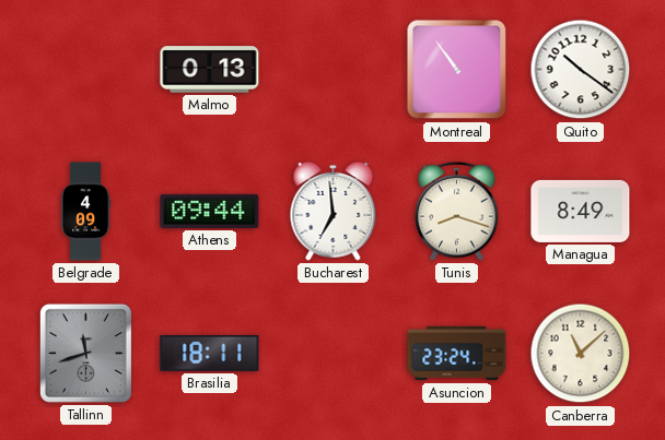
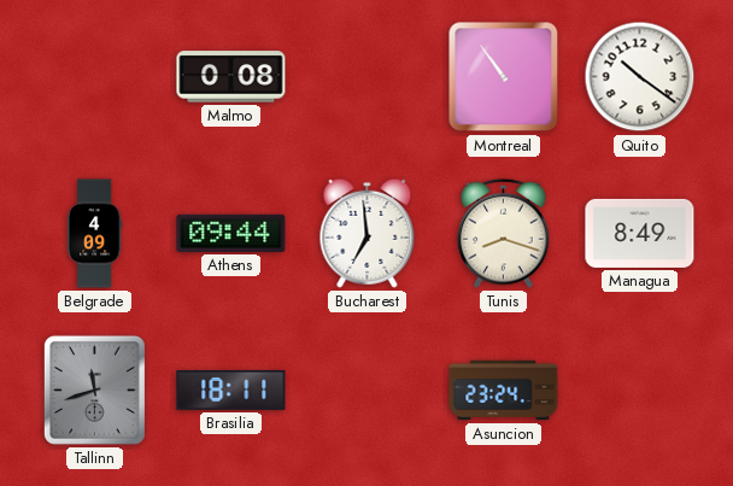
Malmo: 0:13 -> 0:08
Canberra: 11:08 -> none
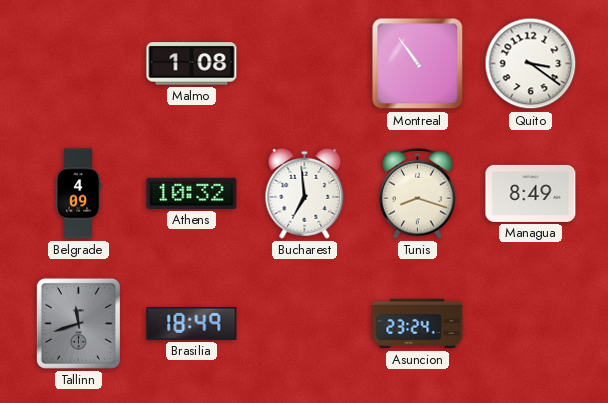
Malmo: 0:08 -> 1:08
Quito: 10:21 -> 3:21
Athens: 09:44 -> 10:32
Brasilia: 18:11 -> 18:49
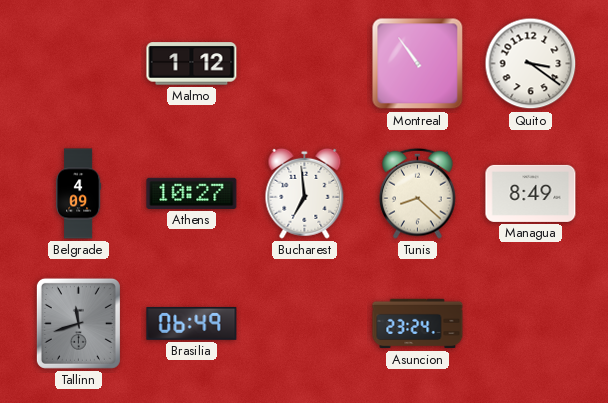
Malmo: 1:08 -> 1:12
Athens: 10:32 -> 10:27
Tunis: 8:18 -> 8:22
Brasilia: 18:49 -> 06:49
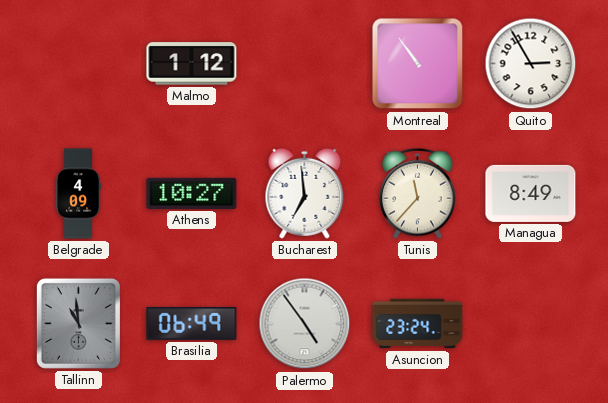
Quito: 3:21 -> 2:55
Tunis: 8:22 -> 11:37
Tallinn: 11:42 -> 10:59
Palermo: none -> 4:54
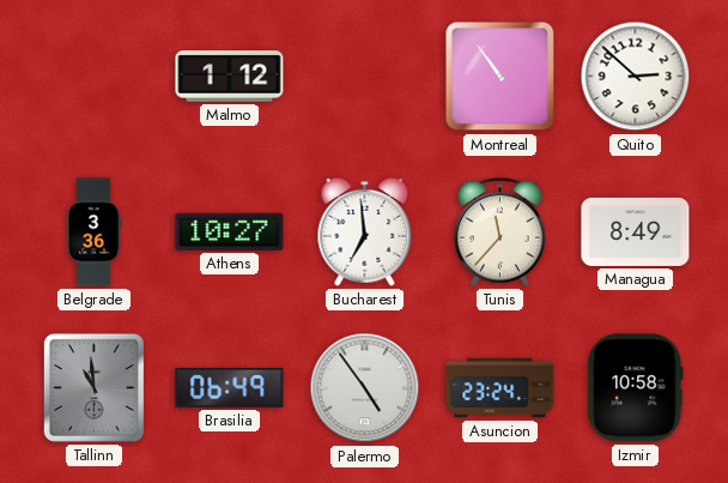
Quito: 2:55 -> 2:52
Belgrade: 4:09 -> 3:36
Izmir: none -> 10:58
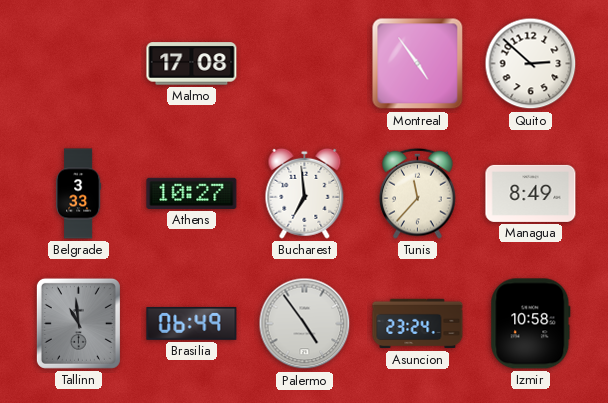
Malmo: 1:12 -> 17:08
Montreal: 10:54 -> 4:54
Belgrade: 3:36 -> 3:33
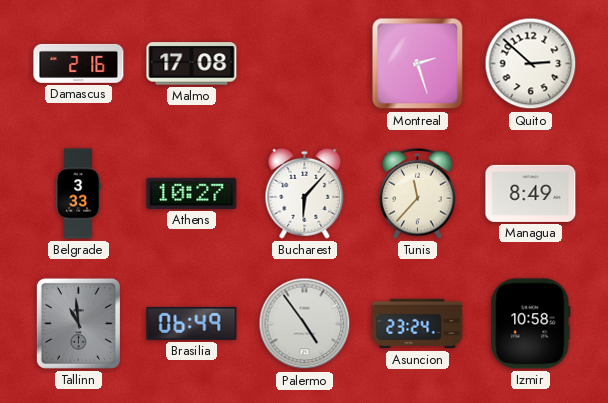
Damascus: none -> 2:16
Montreal: 4:54 -> 2:27
Bucharest: 6:59 -> 6:07
